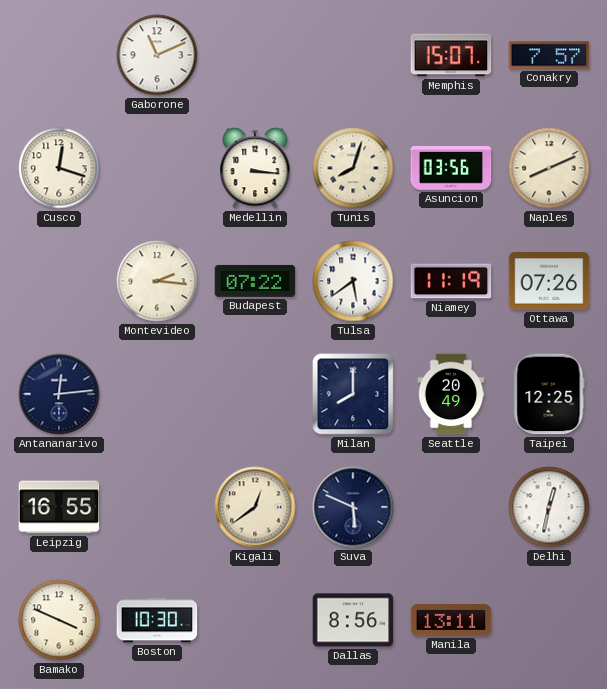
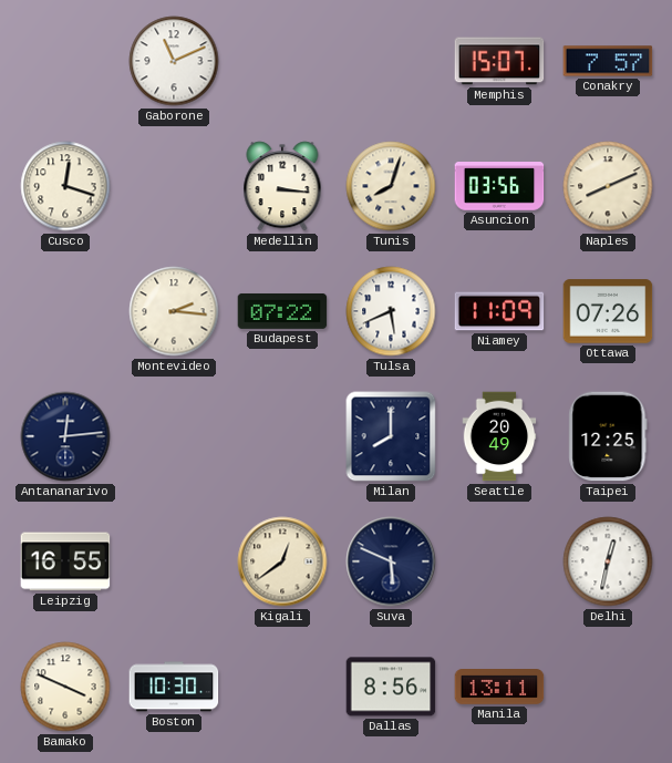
Tulsa: 5:39 -> 5:41
Niamey: 11:19 -> 11:09
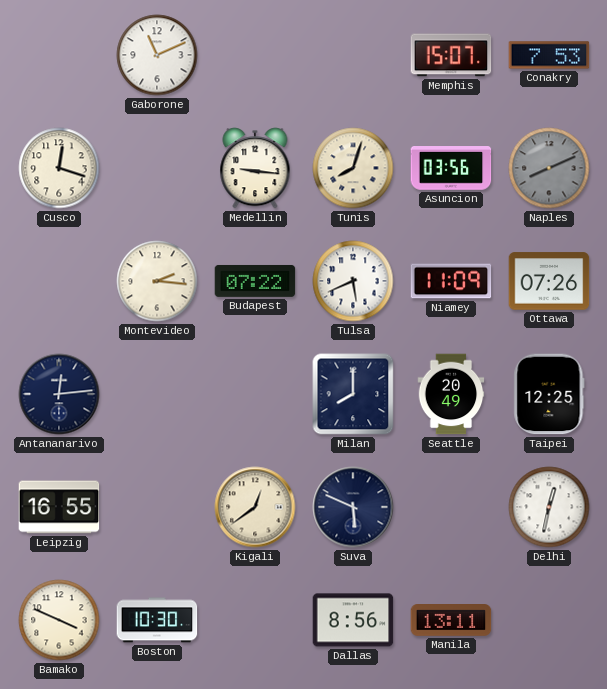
Conakry: 7:57 -> 7:53
Medellin: 3:16 -> 9:16
Naples dial: cream -> grey
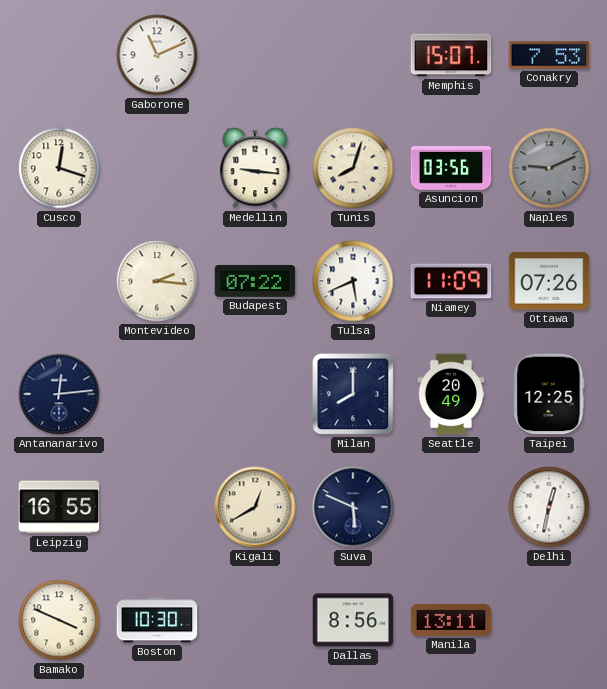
Naples: 8:11 -> 9:11
Kigali: 12:39 -> 12:40
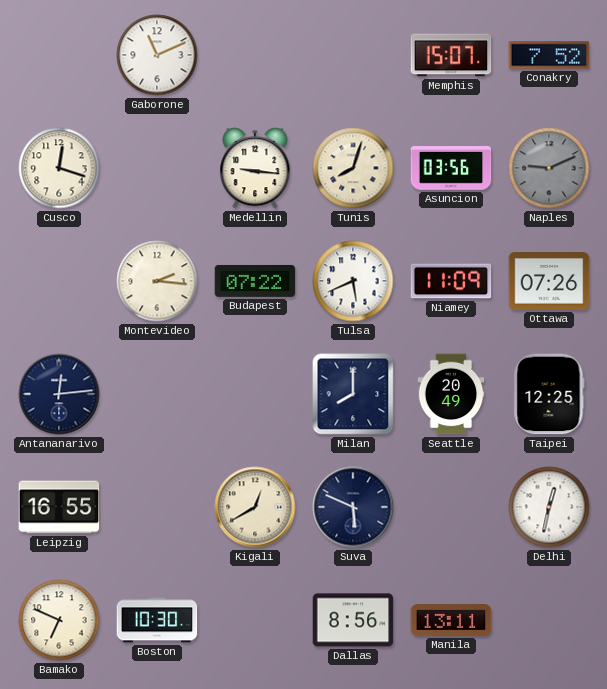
Conakry: 7:53 -> 7:52
Bamako: 3:49 -> 6:49
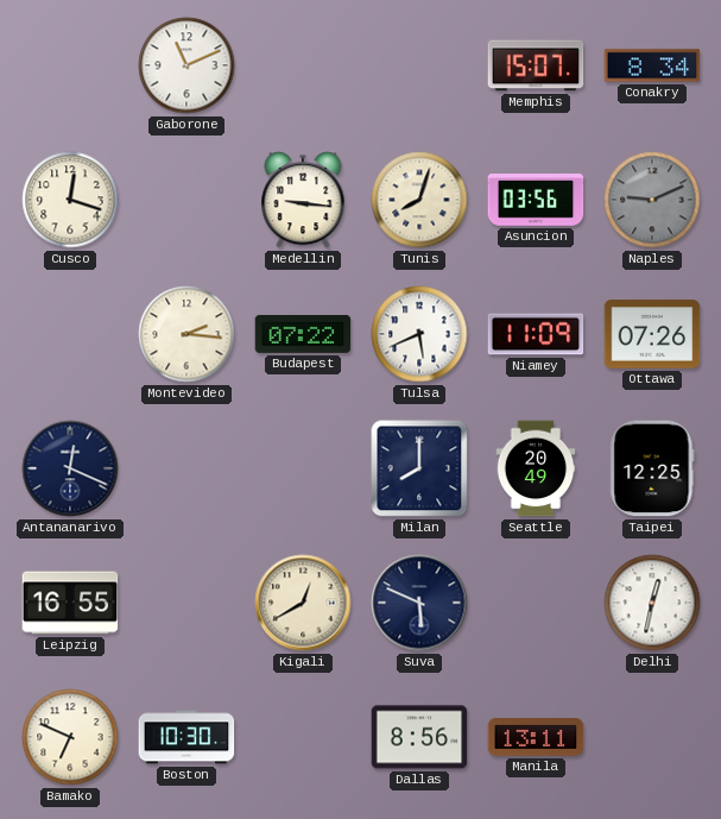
Conakry: 7:52 -> 8:34
Antananarivo: 12:14 -> 12:19
